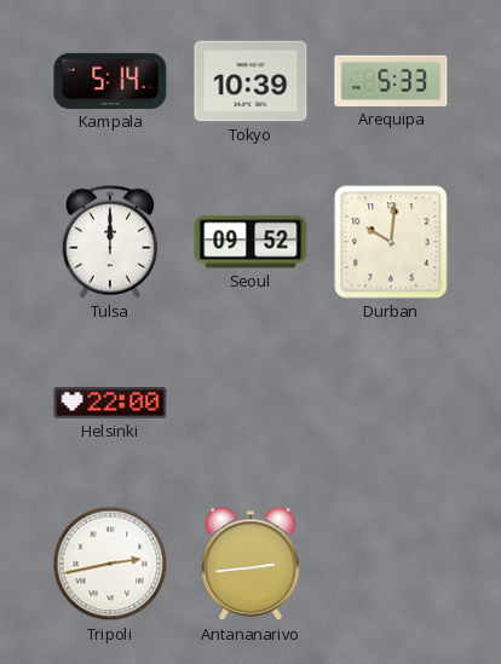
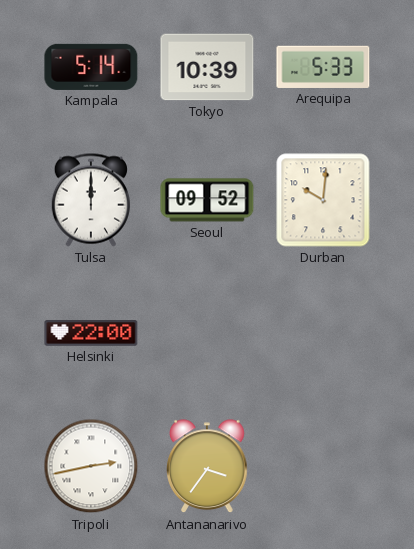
Antananarivo: 2:44 -> 3:36
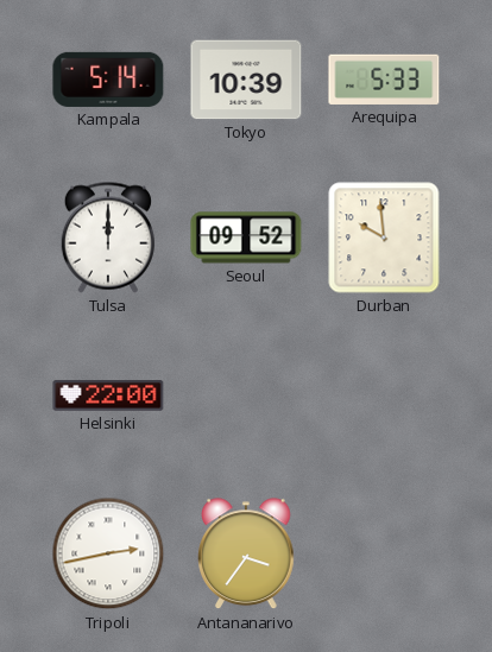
Durban: 10:01 -> 9:59
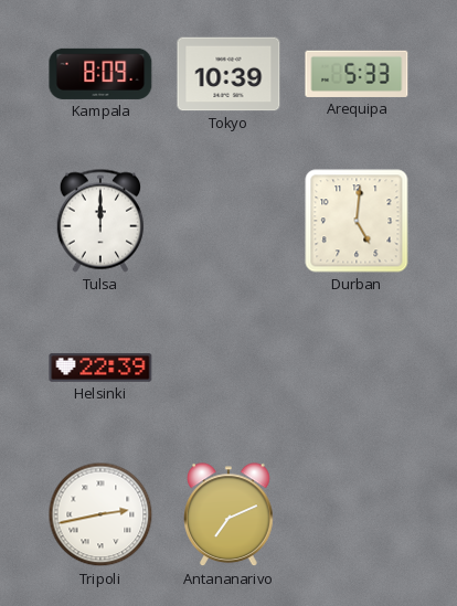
Kampala: 5:14 -> 8:09
Seoul: 09:52 -> none
Durban: 9:59 -> 5:01
Helsinki: 22:00 -> 22:39
Antananarivo: 3:36 -> 7:11
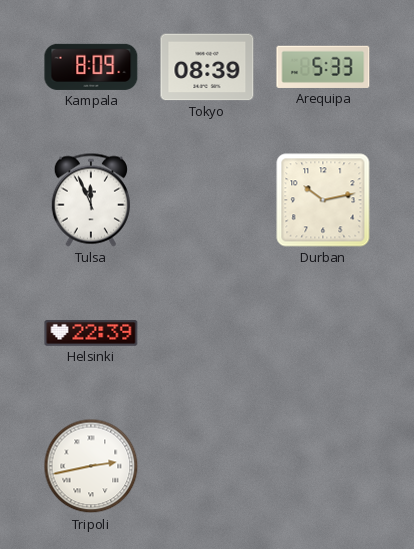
Tokyo: 10:39 -> 08:39
Tulsa: 12:00 -> 11:56
Durban: 5:01 -> 10:13
Antananarivo: 7:11 -> none
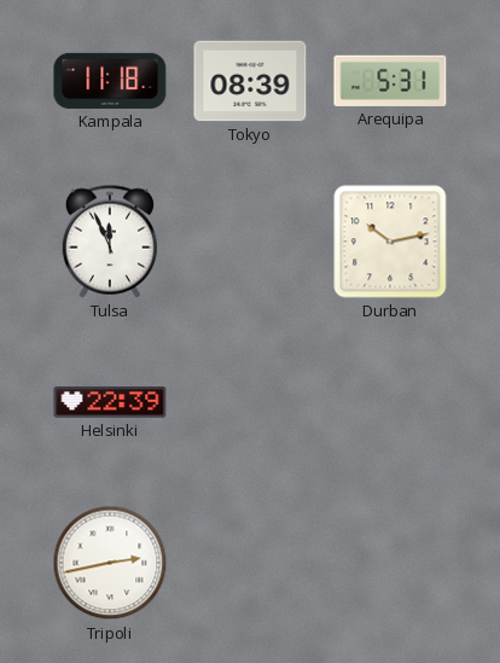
Kampala: 8:09 -> 11:18
Arequipa: 5:33 -> 5:31
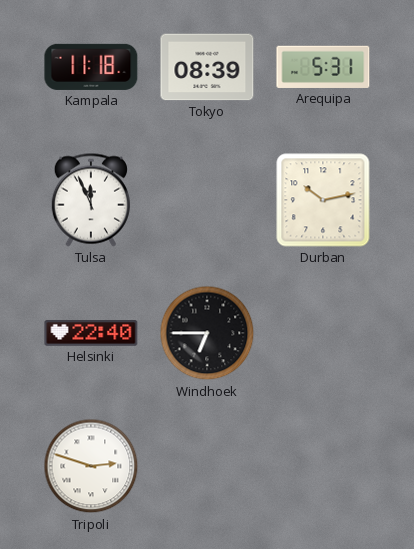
Helsinki: 22:39 -> 22:40
Windhoek: none -> 6:45
Tripoli: 2:43 -> 2:48
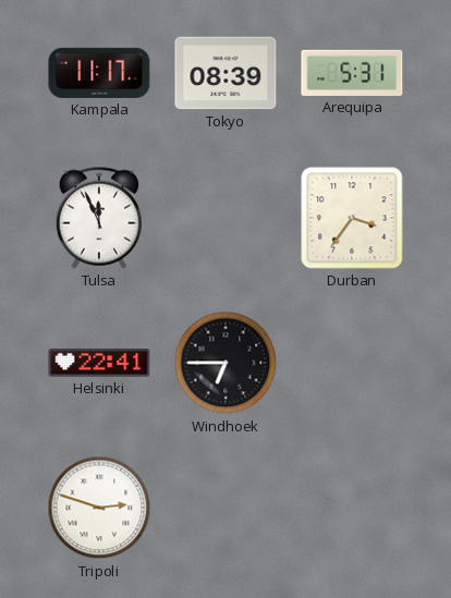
Kampala: 11:18 -> 11:17
Durban: 10:13 -> 3:36
Helsinki: 22:40 -> 22:41
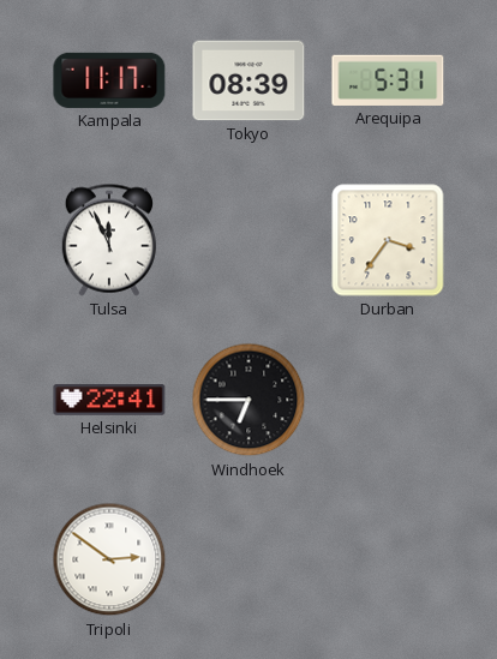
Tripoli: 2:48 -> 2:51
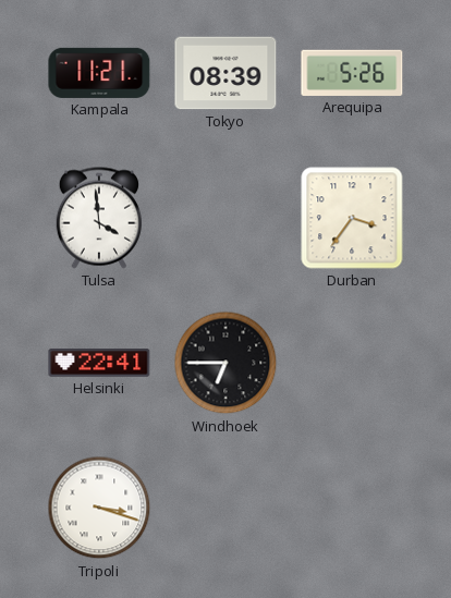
Kampala: 11:17 -> 11:21
Arequipa: 5:31 -> 5:26
Tulsa: 11:56 -> 3:59
Tripoli: 2:51 -> 3:18
